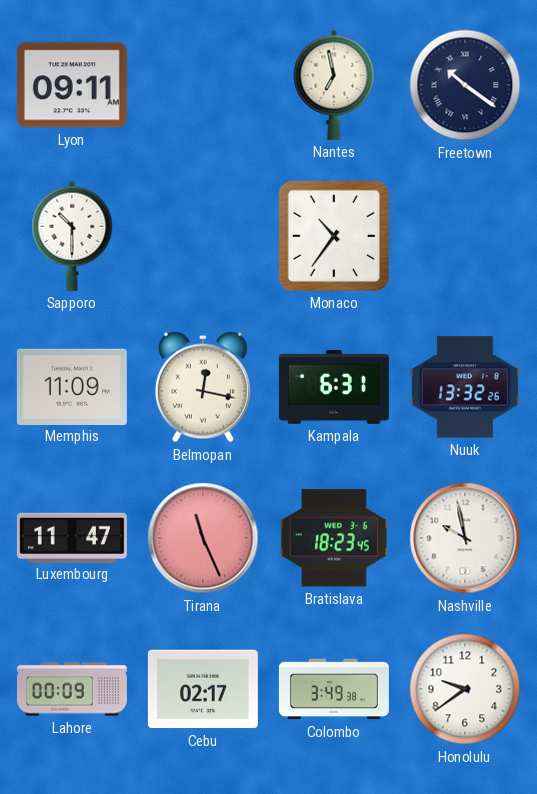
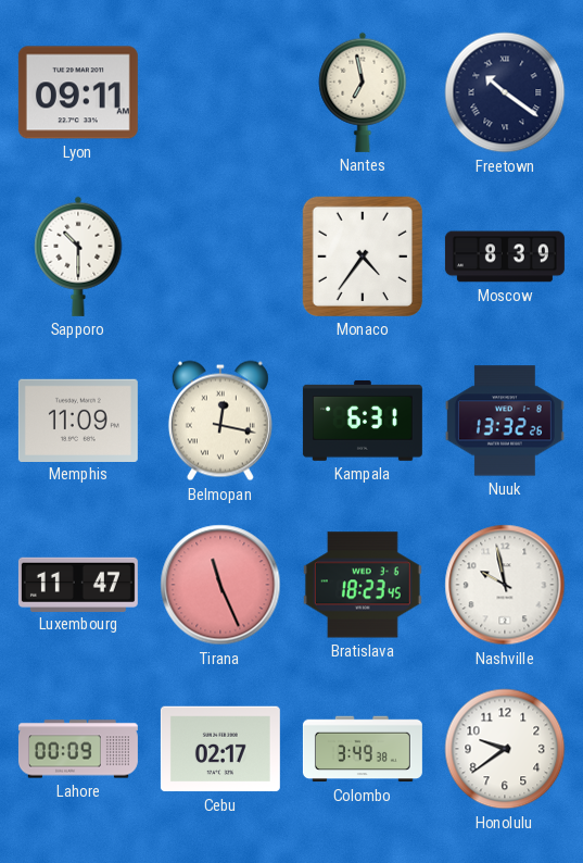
Monaco: 10:36 -> 4:36
Moscow: none -> 8:39
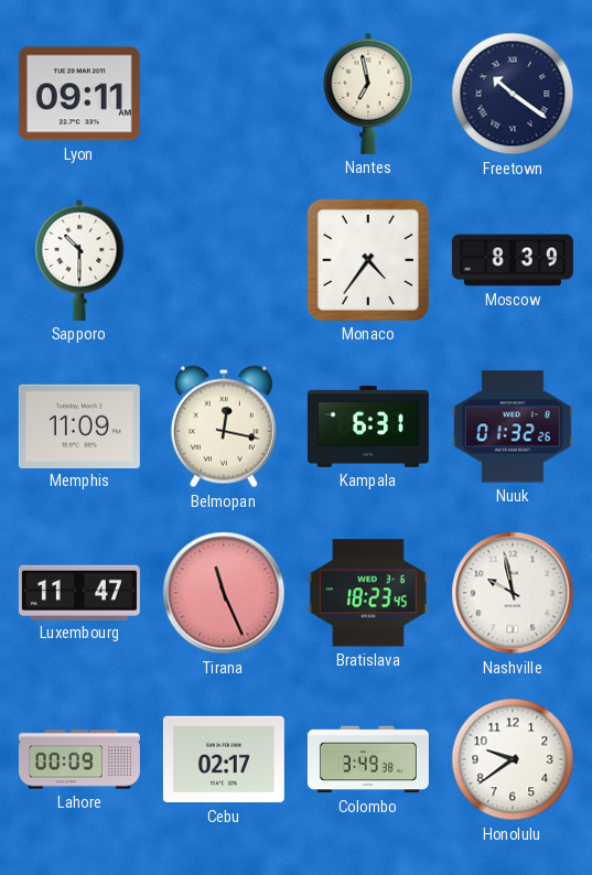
Nuuk: 13:32 -> 01:32
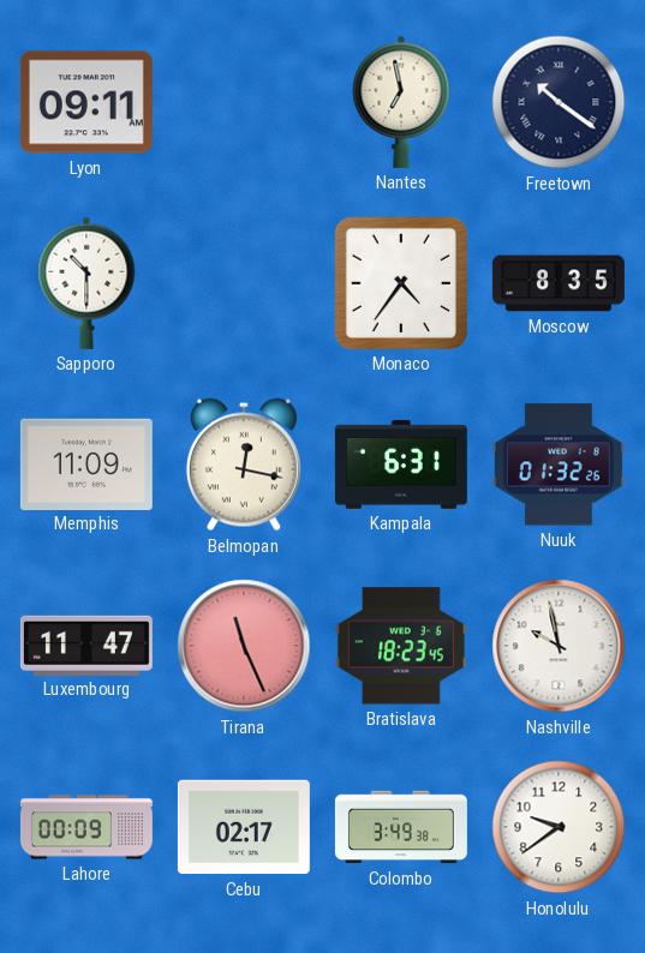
Moscow: 8:39 -> 8:35
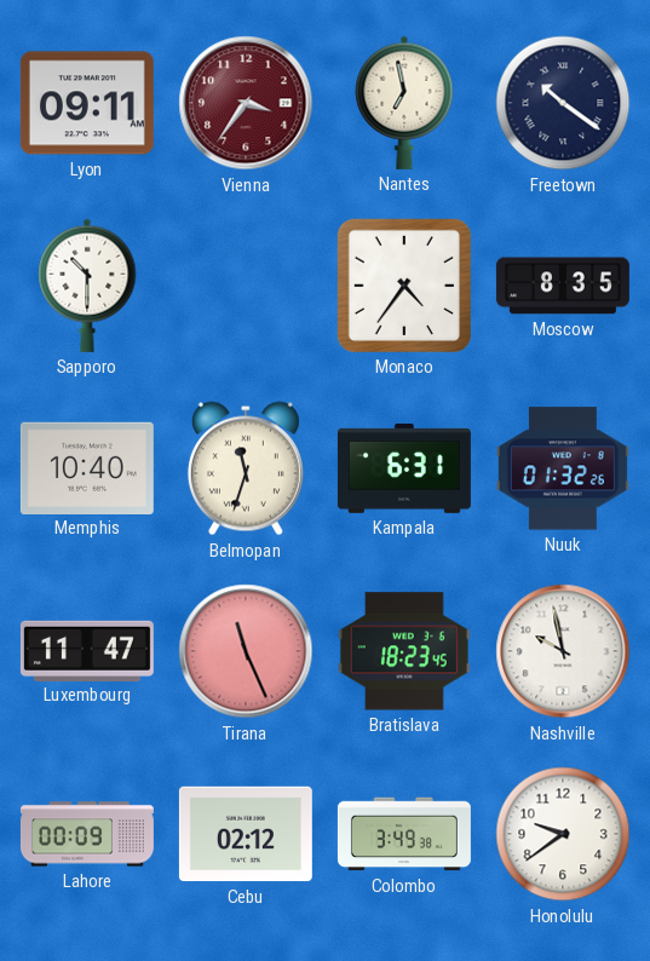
Vienna: none -> 3:36
Memphis: 11:09 -> 10:40
Belmopan: 12:17 -> 11:33
Cebu: 02:17 -> 02:12
